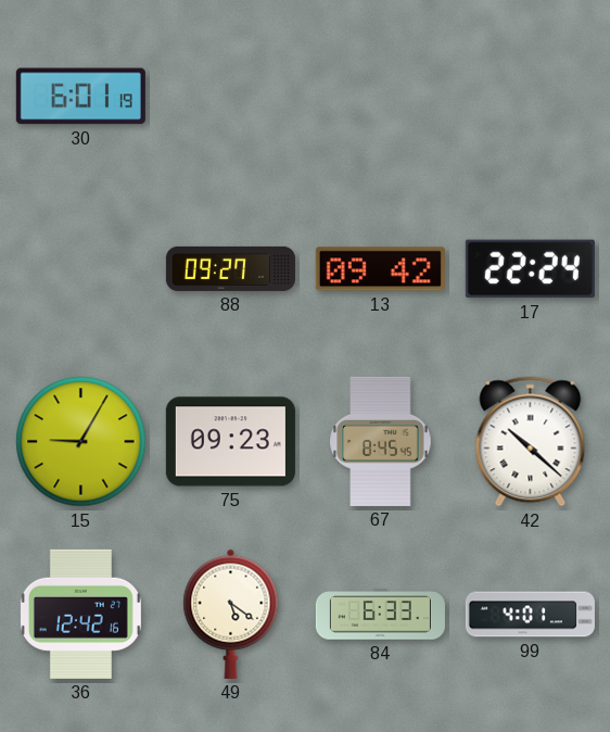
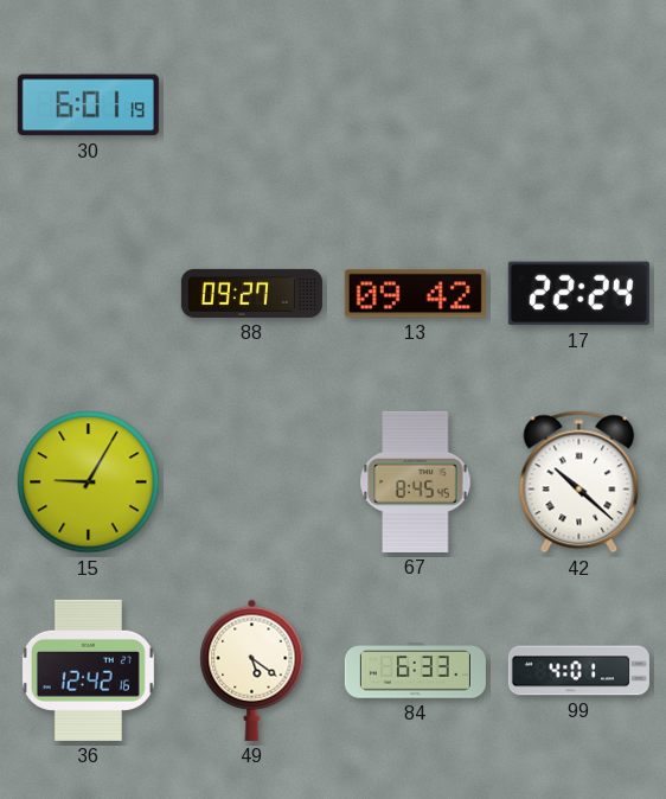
75: 09:23 -> none
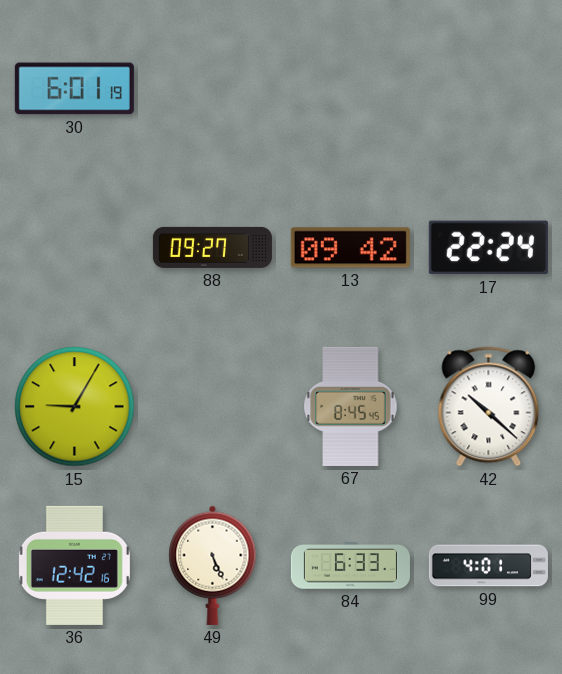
49: 5:21 -> 5:26
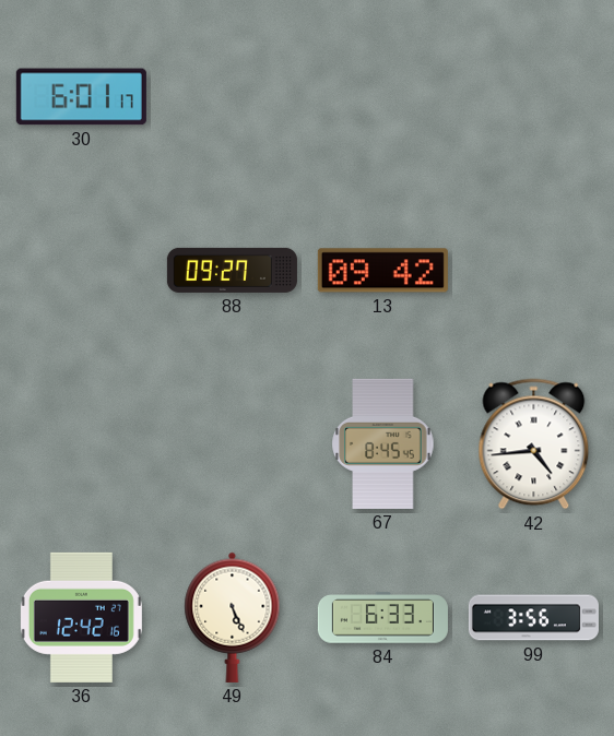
30: 6:01:19 -> 6:01:17
17: 22:24 -> none
15: 9:05 -> none
42: 10:22 -> 4:44
99: 4:01 -> 3:56
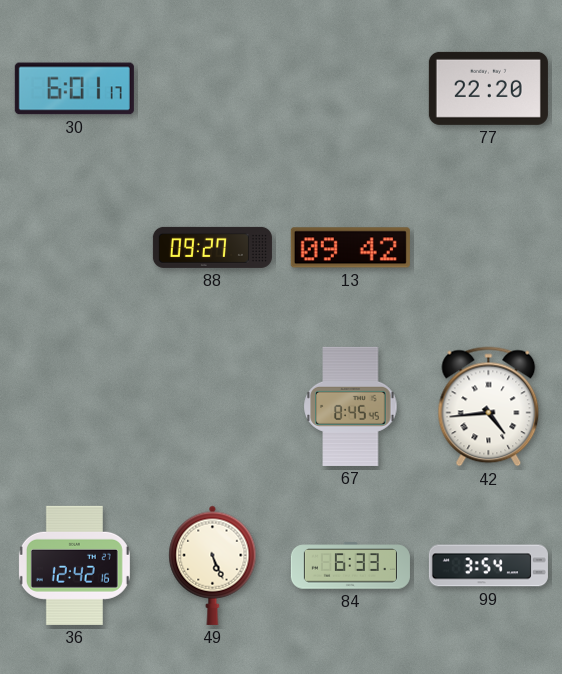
77: none -> 22:20
99: 3:56 -> 3:54
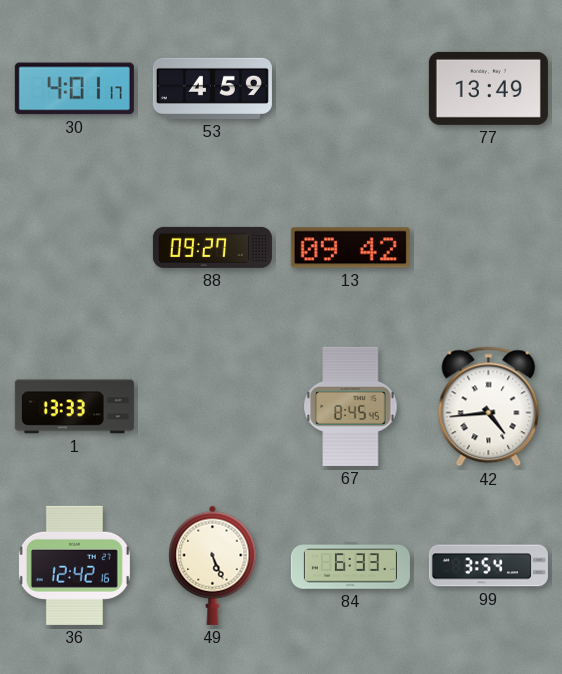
30: 6:01 -> 4:01
53: none -> 4:59
77: 22:20 -> 13:49
1: none -> 13:33
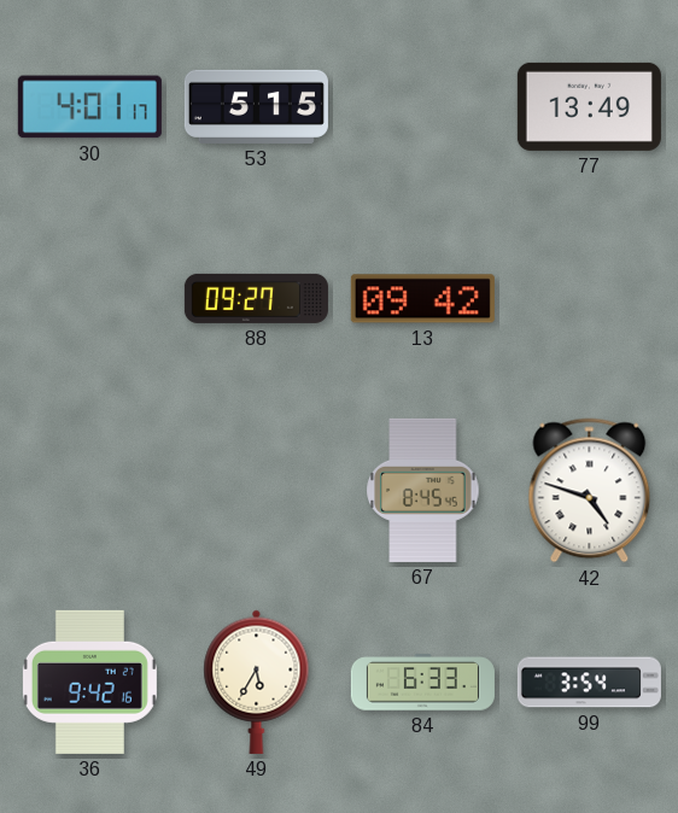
53: 4:59 -> 5:15
1: 13:33 -> none
42: 4:44 -> 4:48
36: 12:42 -> 9:42
49: 5:26 -> 5:35
